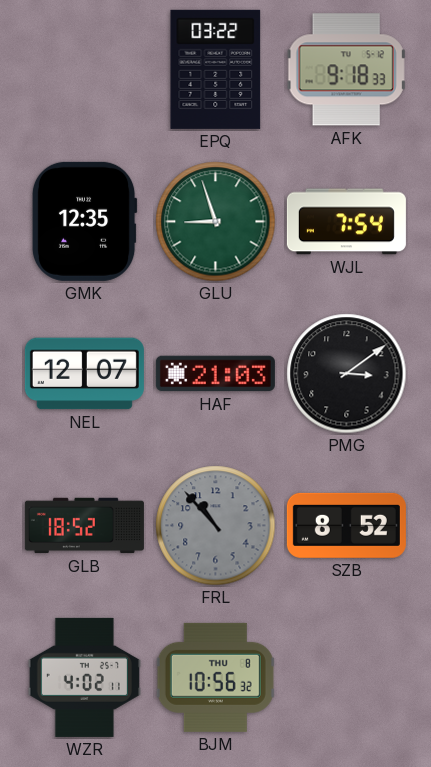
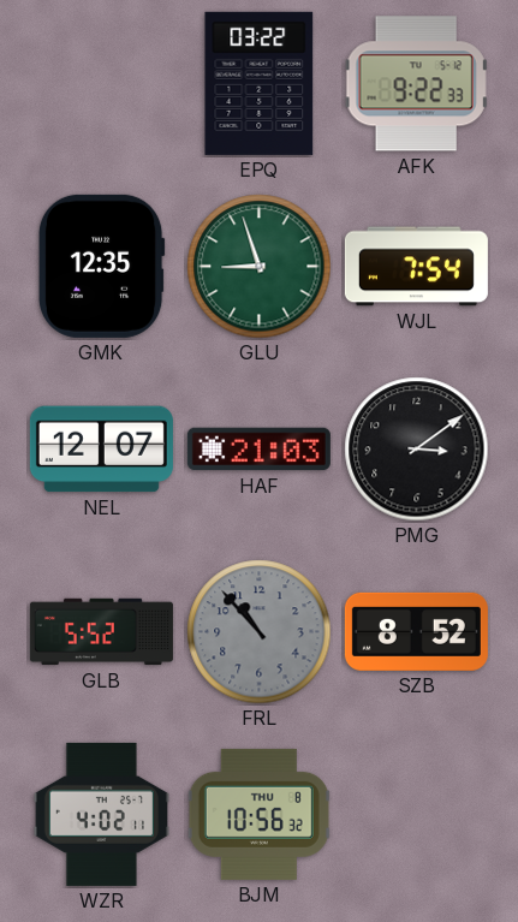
AFK: 9:18 -> 9:22
GLB: 18:52 -> 5:52
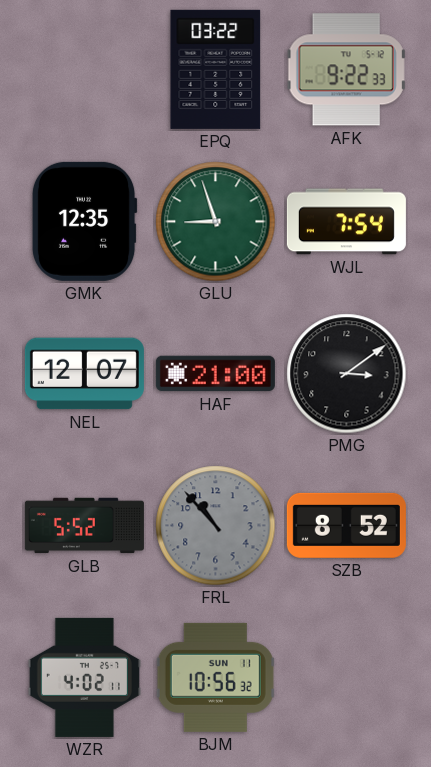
HAF: 21:03 -> 21:00
BJM date: THU 8 -> SUN 11
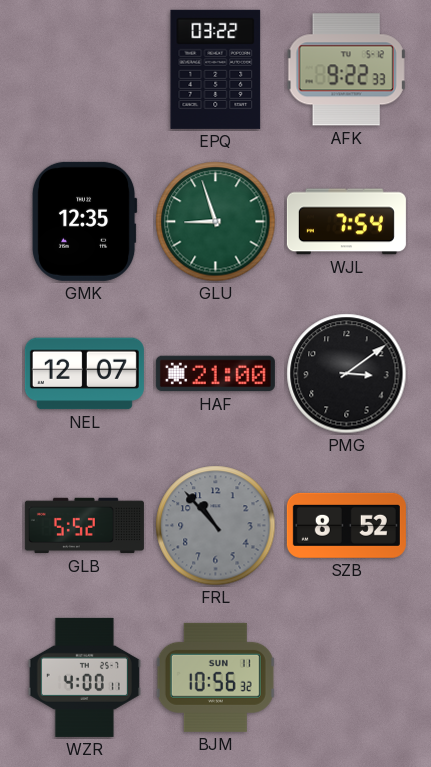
WZR: 4:02 -> 4:00
